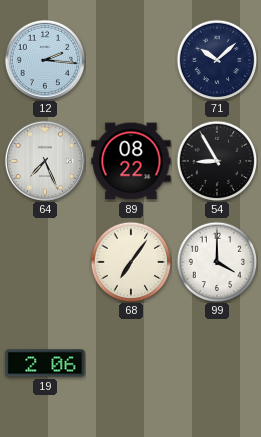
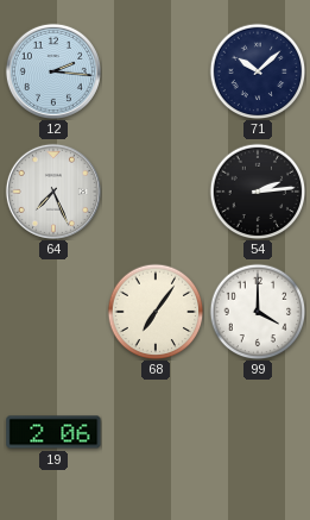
89: 08:22 -> none
54: 8:55 -> 2:14
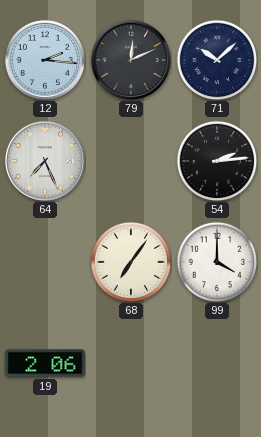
79: none -> 12:11
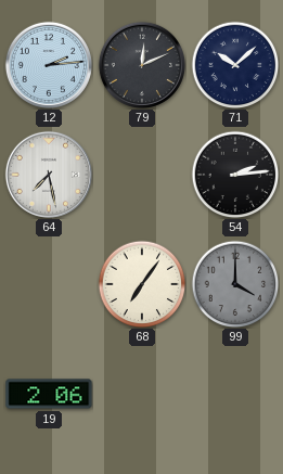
12: 2:16 -> 2:14
64: 7:26 -> 7:28
99 dial: white -> grey
